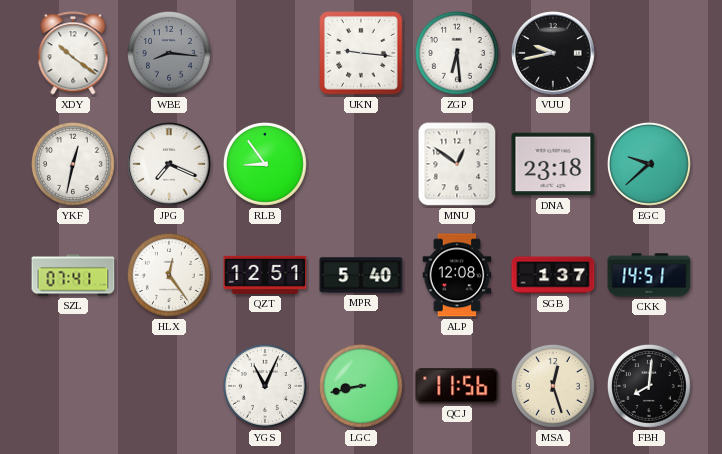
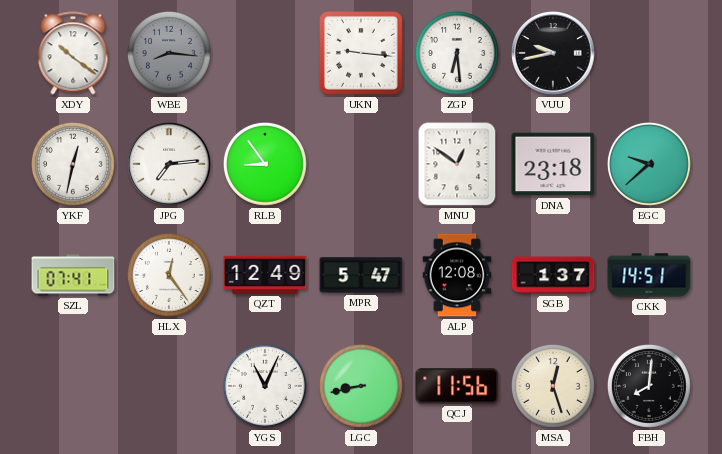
JPG: 7:19 -> 7:14
QZT: 12:51 -> 12:49
MPR: 5:40 -> 5:47
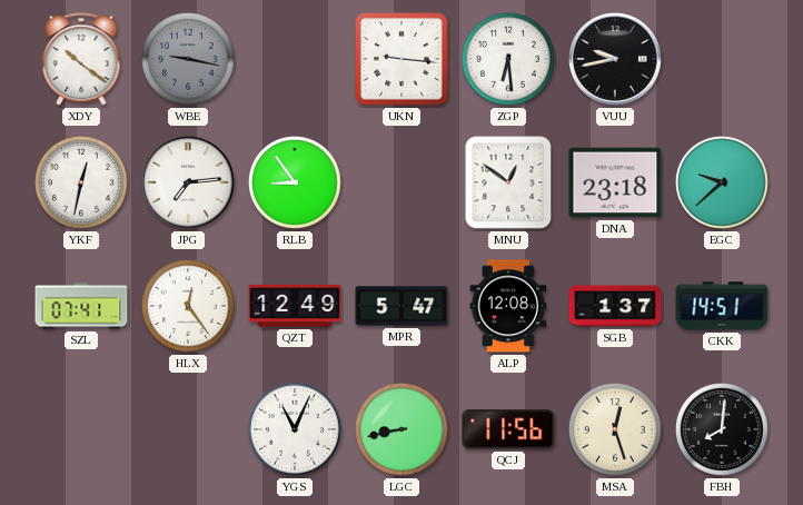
WBE: 8:16 -> 9:17
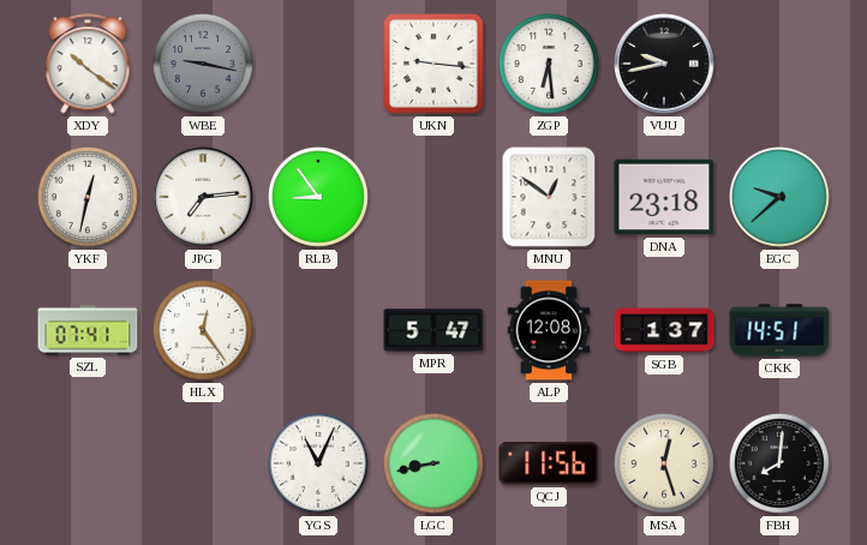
QZT: 12:49 -> none
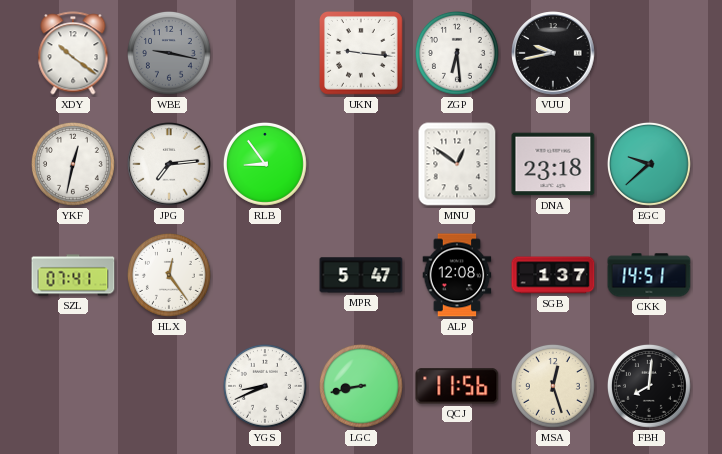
YGS: 11:04 -> 8:41
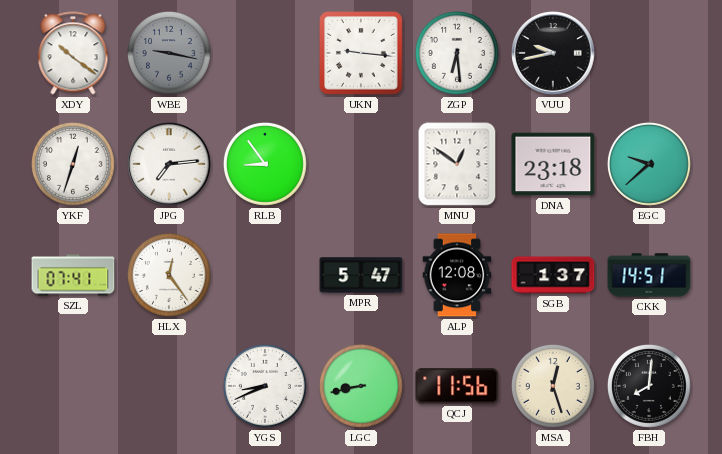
YKF: 12:32 -> 12:33
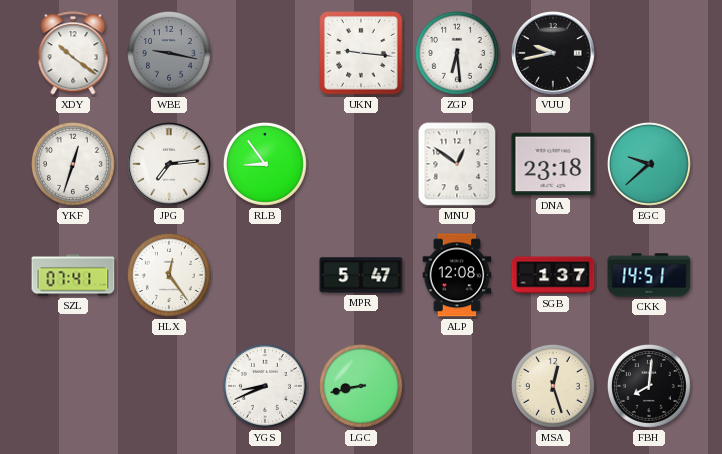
QCJ: 11:56 -> none
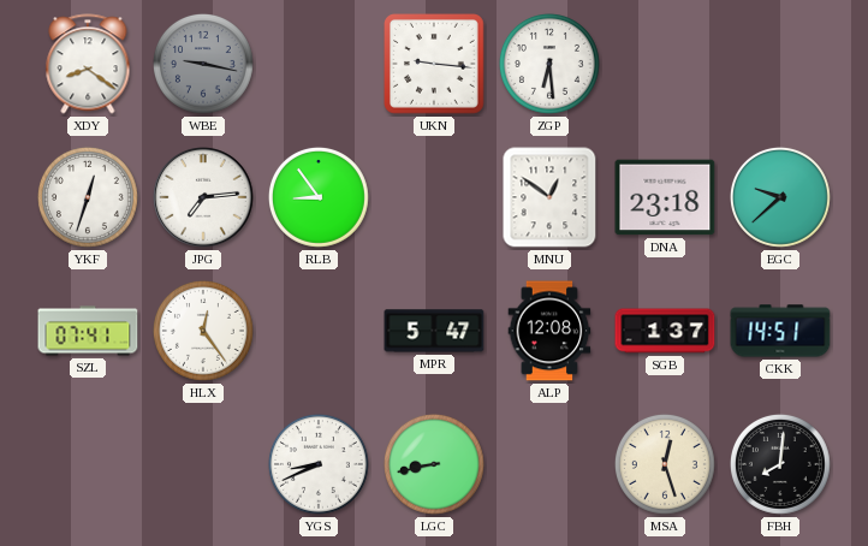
XDY: 10:21 -> 8:21
VUU: 9:43 -> none
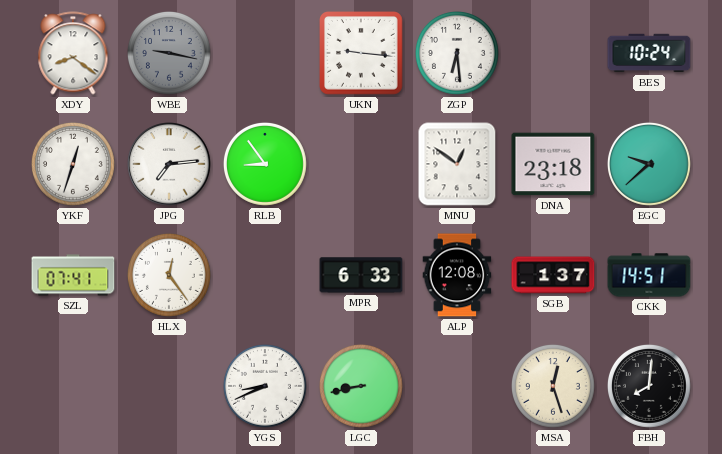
BES: none -> 10:24
MPR: 5:47 -> 6:33
